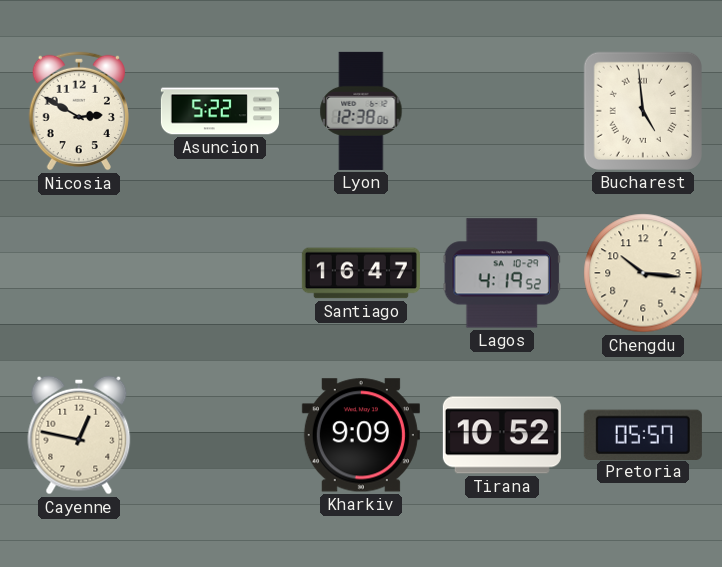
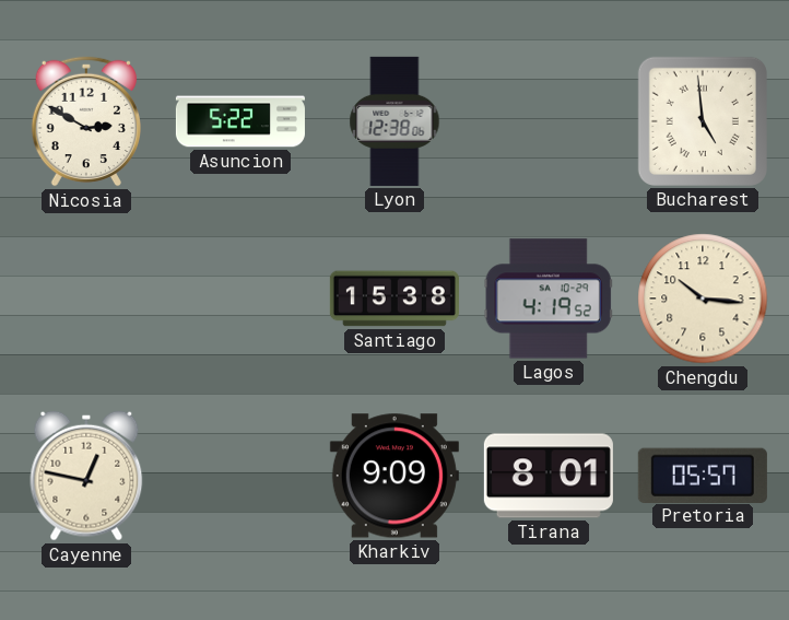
Santiago: 16:47 -> 15:38
Tirana: 10:52 -> 8:01
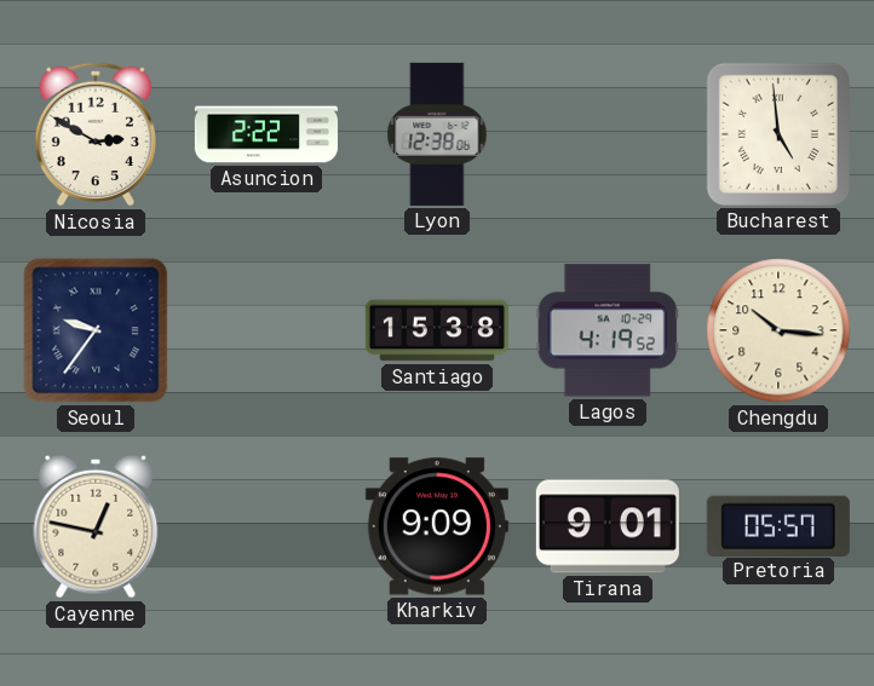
Asuncion: 5:22 -> 2:22
Seoul: none -> 9:36
Tirana: 8:01 -> 9:01
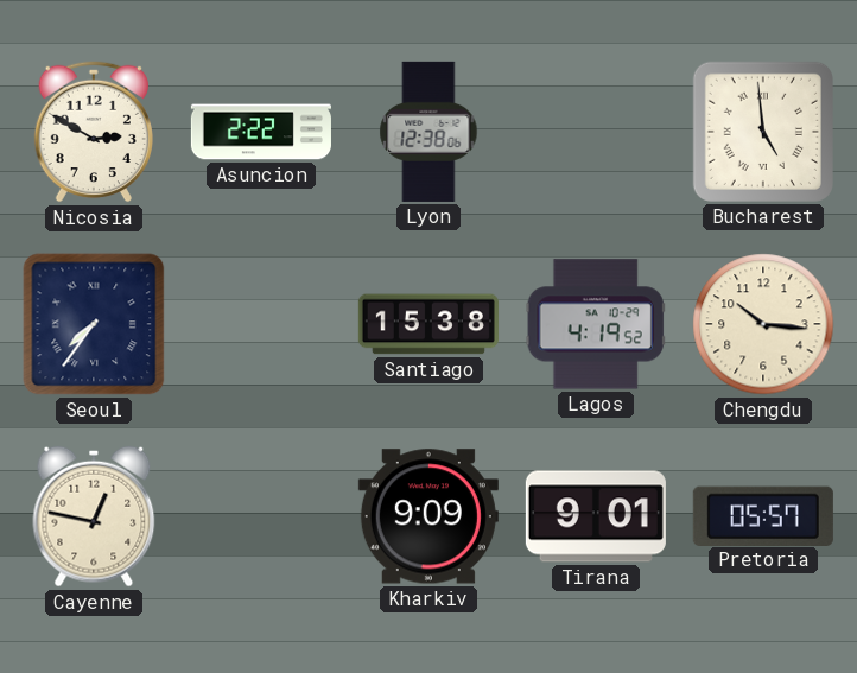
Seoul: 9:36 -> 7:36
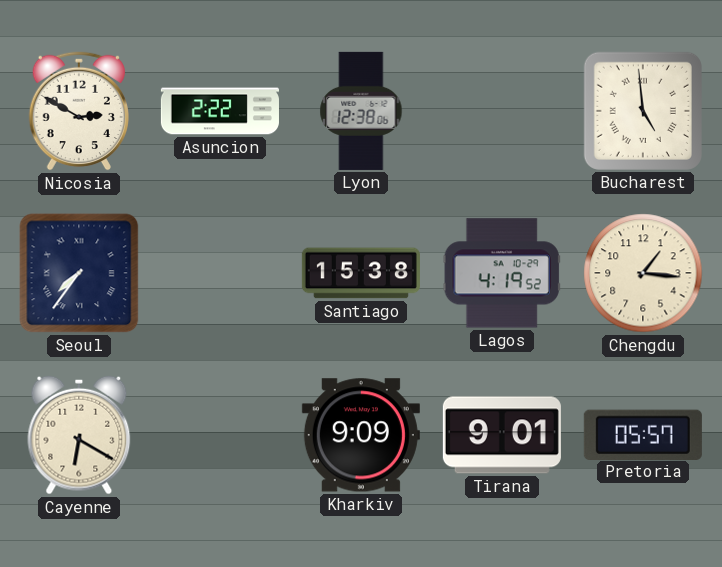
Chengdu: 10:16 -> 1:16
Cayenne: 12:47 -> 6:20
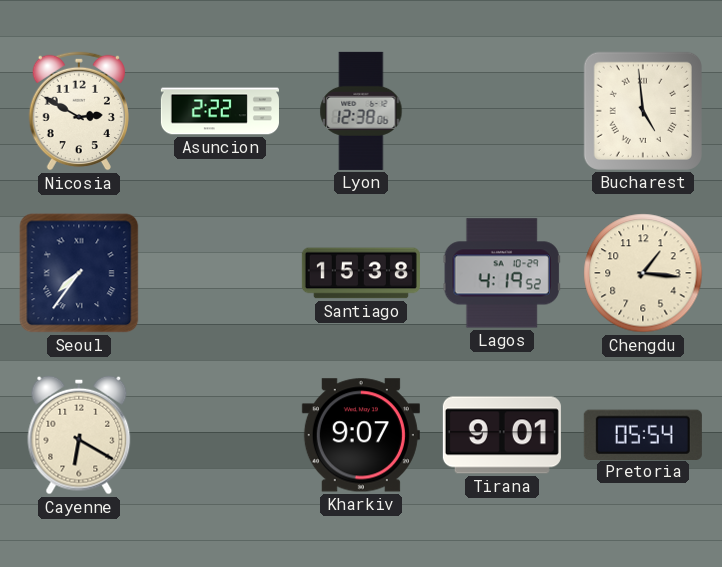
Kharkiv: 9:09 -> 9:07
Pretoria: 05:57 -> 05:54
